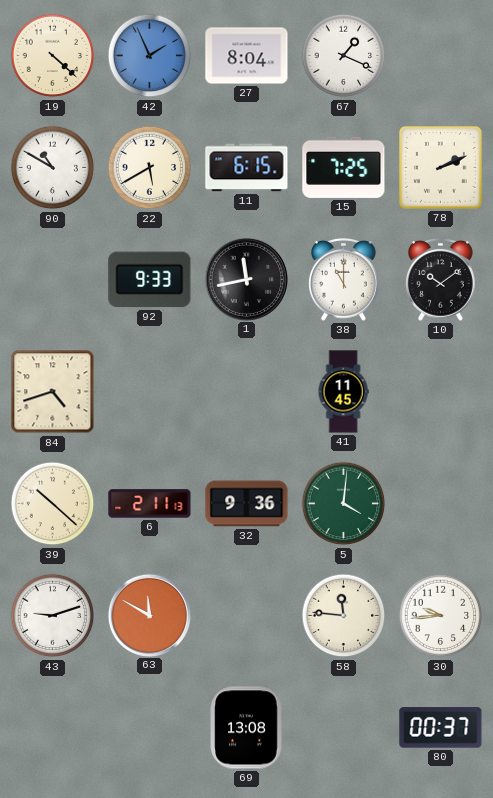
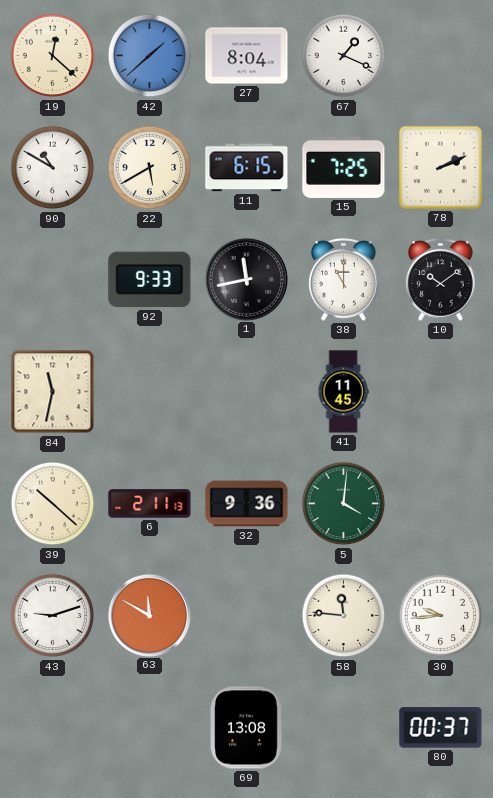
19: 4:22 -> 12:22
42: 1:56 -> 1:38
84: 4:42 -> 11:32
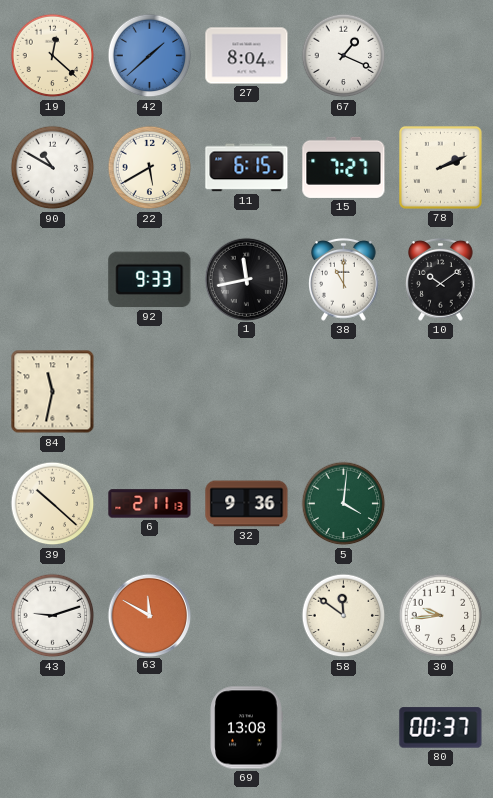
15: 7:25 -> 7:27
41: 11:45 -> none
58: 11:46 -> 11:51
